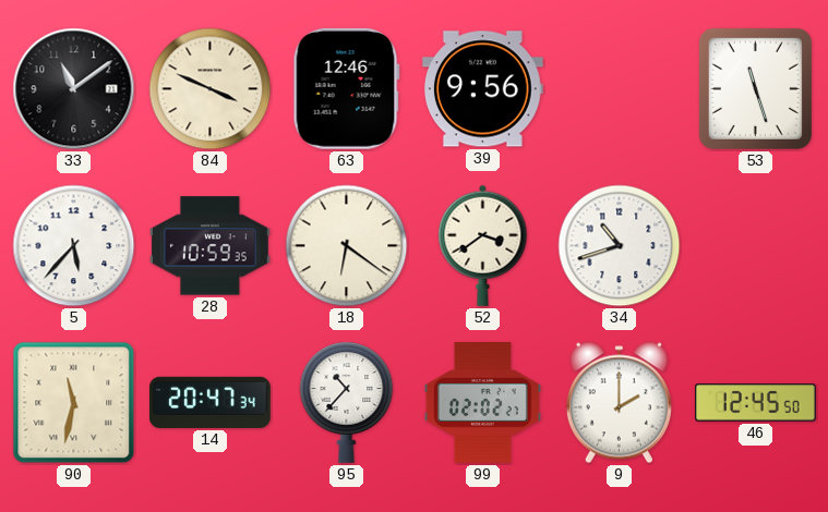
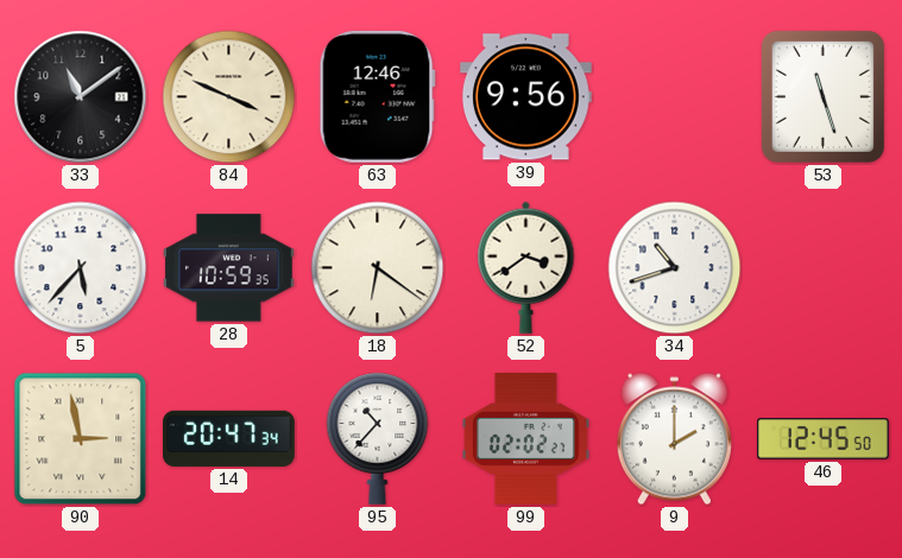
90: 11:32 -> 2:58
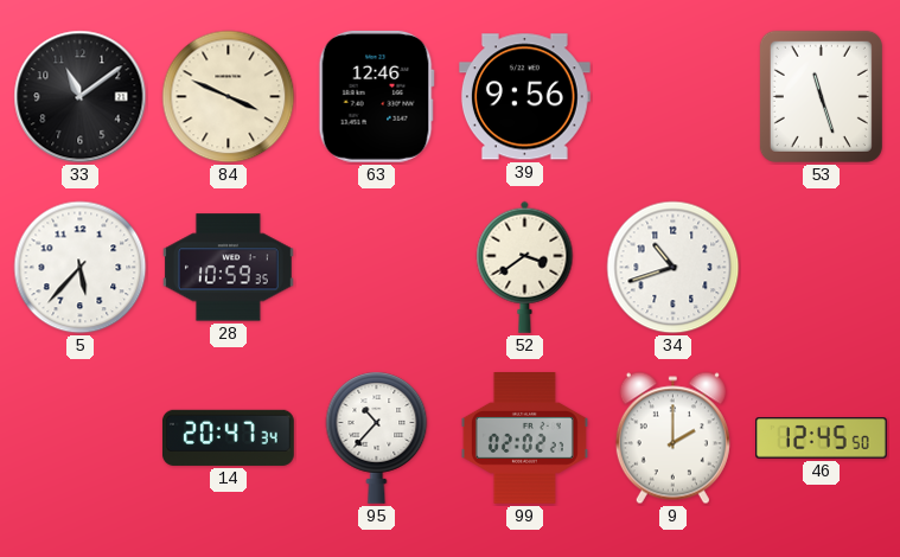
18: 6:21 -> none
90: 2:58 -> none
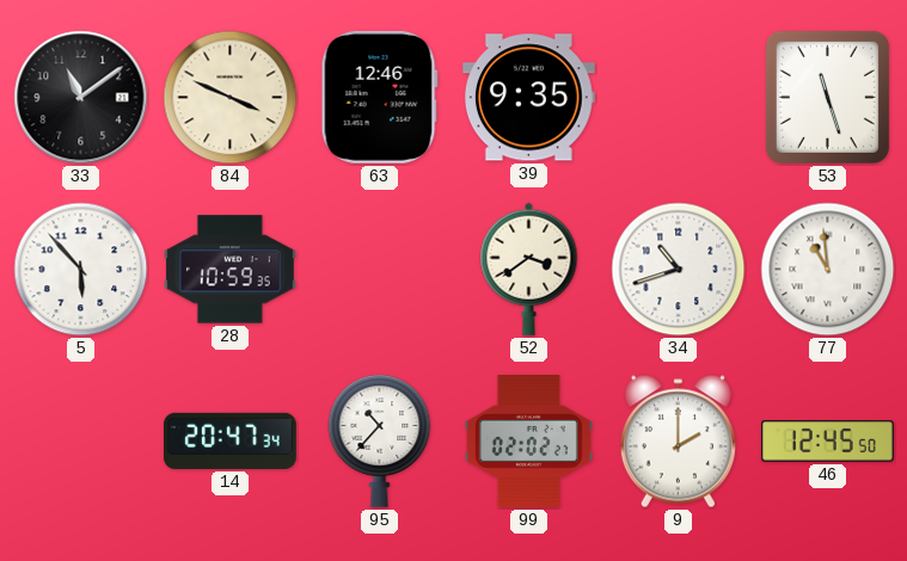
39: 9:56 -> 9:35
5: 5:37 -> 5:53
77: none -> 10:59
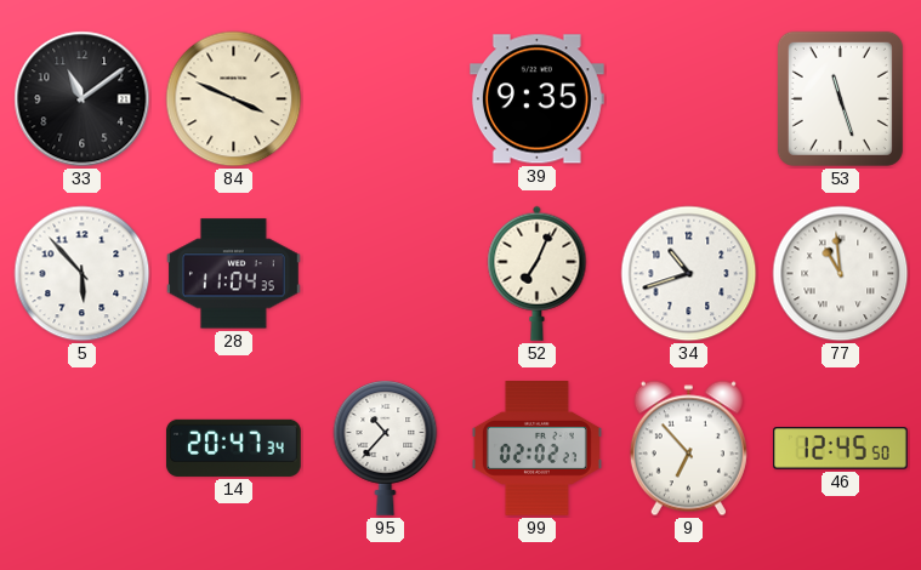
63: 12:46 -> none
28: 10:59 -> 11:04
52: 3:39 -> 7:04
9: 2:00 -> 6:53
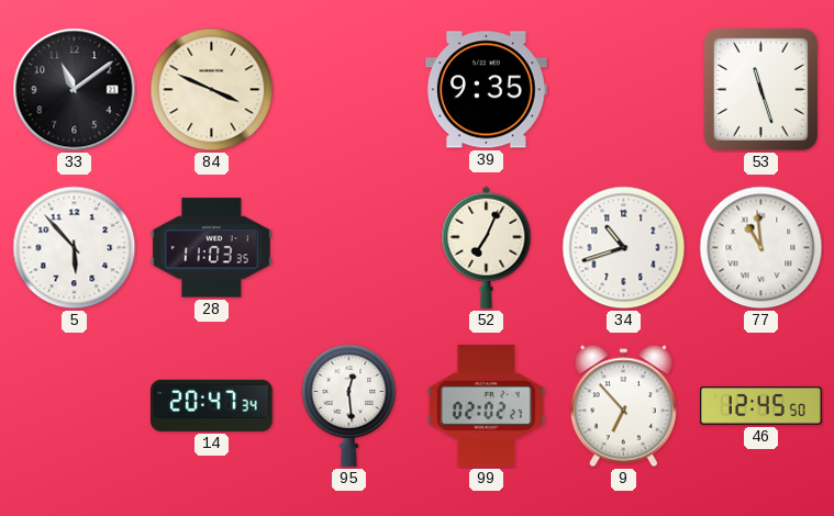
28: 11:04 -> 11:03
95: 10:37 -> 12:29
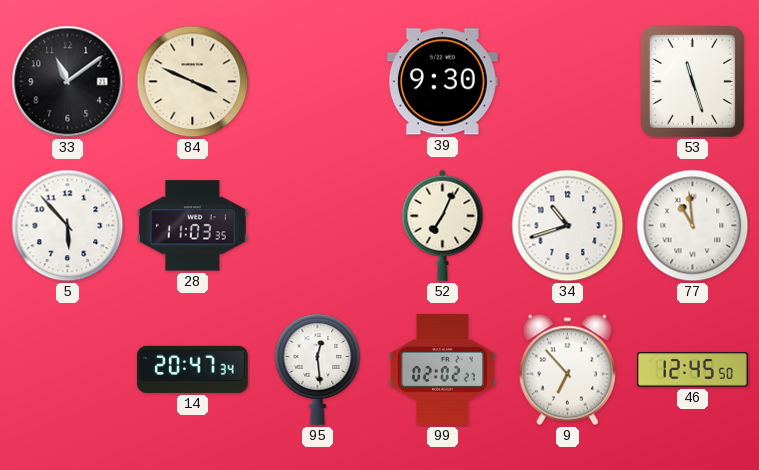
39: 9:35 -> 9:30
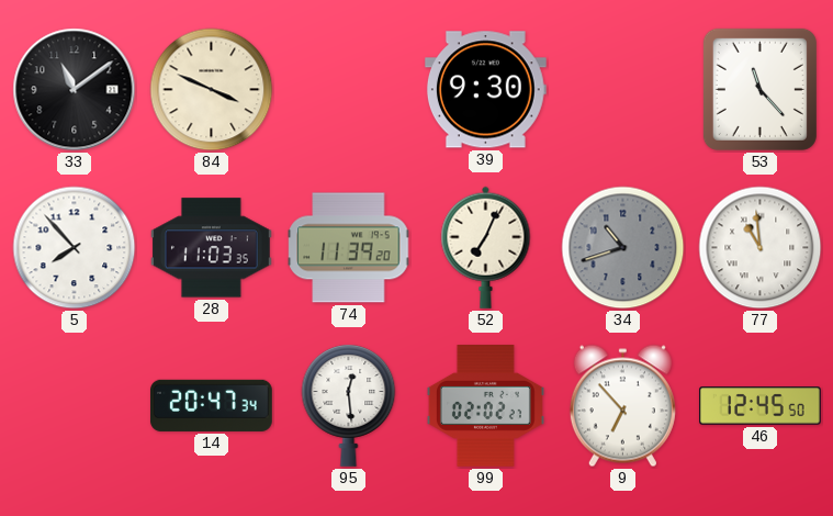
53: 11:27 -> 11:23
5: 5:53 -> 7:53
74: none -> 11:39
34 dial: white -> grey
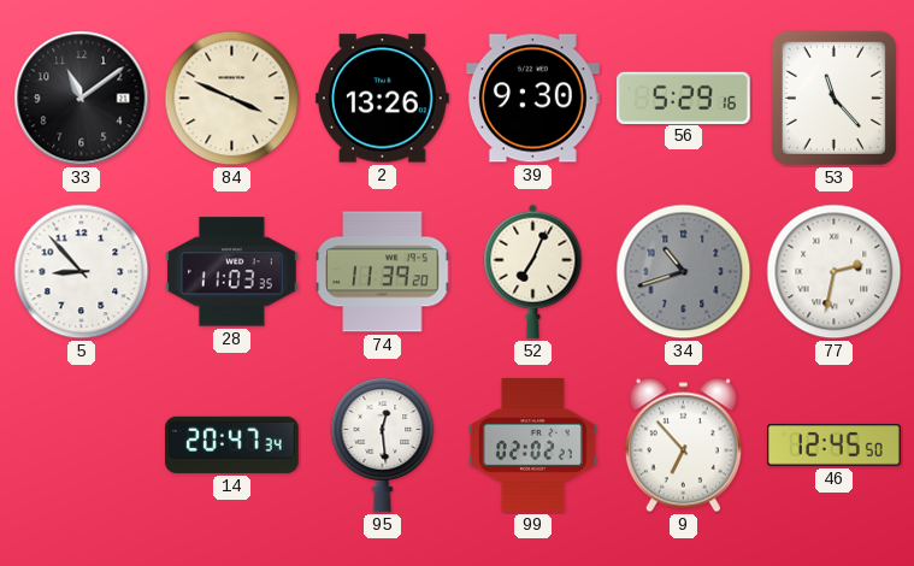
2: none -> 13:26
56: none -> 5:29
5: 7:53 -> 8:53
77: 10:59 -> 2:32
